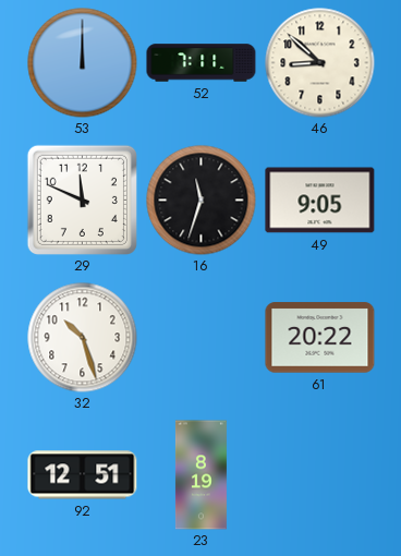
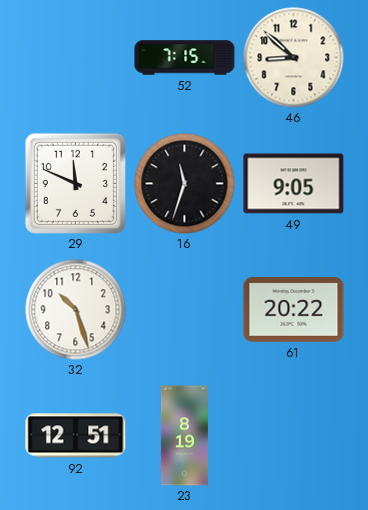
53: 12:00 -> none
52: 7:11 -> 7:15
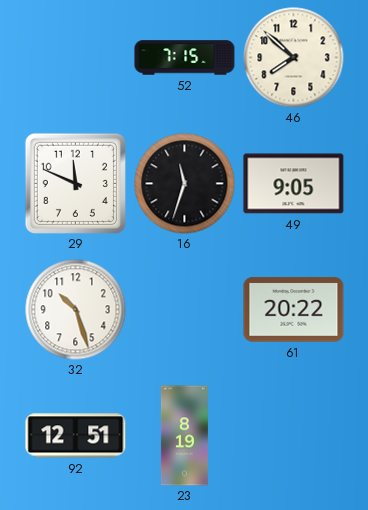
46: 8:52 -> 7:52
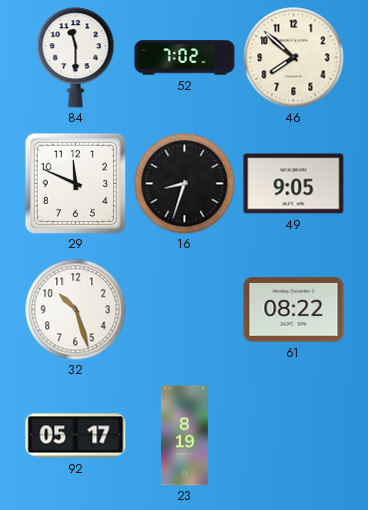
84: none -> 11:30
52: 7:15 -> 7:02
16: 11:33 -> 8:33
61: 20:22 -> 08:22
92: 12:51 -> 05:17
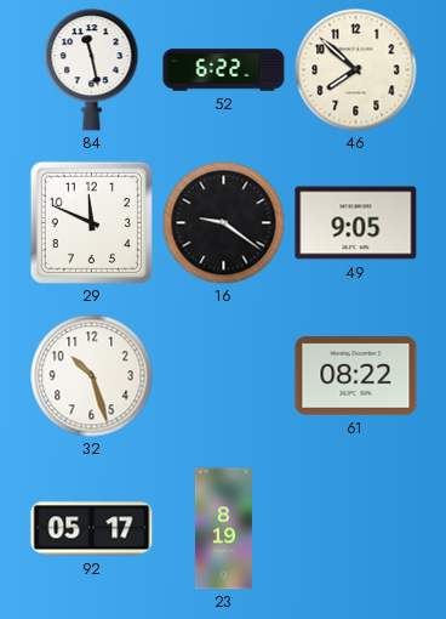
84: 11:30 -> 11:28
52: 7:02 -> 6:22
16: 8:33 -> 9:21
